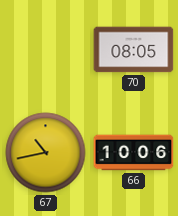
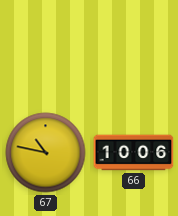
70: 08:05 -> none
67: 10:43 -> 10:47
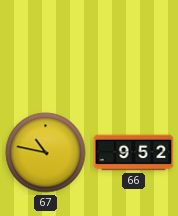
66: 10:06 -> 9:52
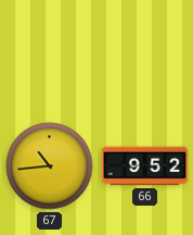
67: 10:47 -> 10:44
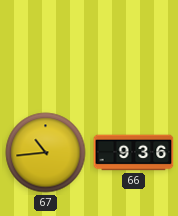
66: 9:52 -> 9:36
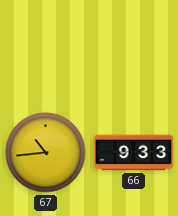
66: 9:36 -> 9:33
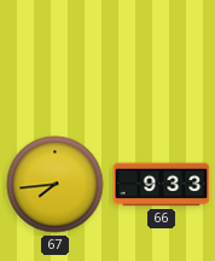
67: 10:44 -> 7:44
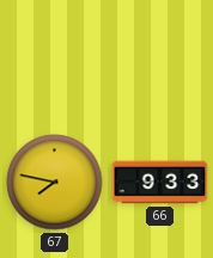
67: 7:44 -> 7:47
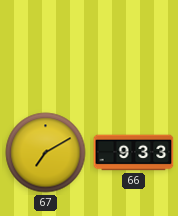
67: 7:47 -> 7:10
